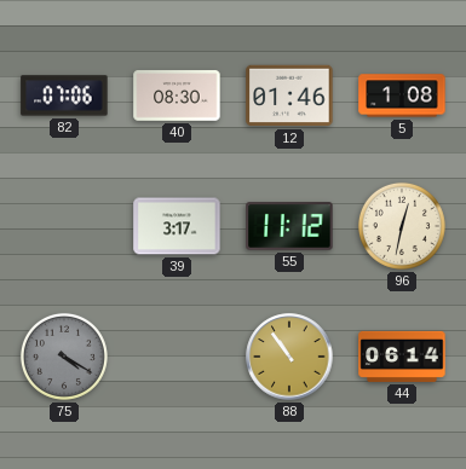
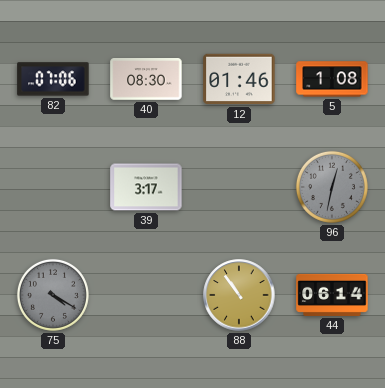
55: 11:12 -> none
96 dial: cream -> grey
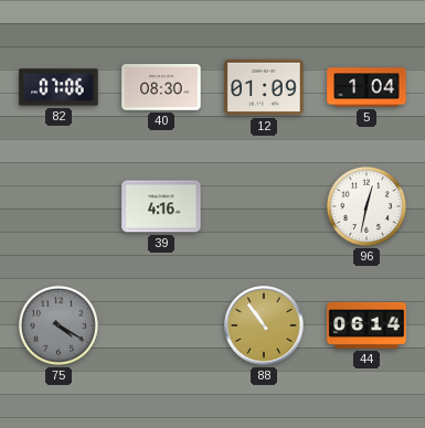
12: 01:46 -> 01:09
5: 1:08 -> 1:04
39: 3:17 -> 4:16
96 dial: grey -> white
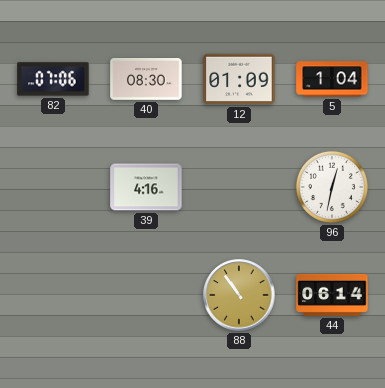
75: 4:20 -> none
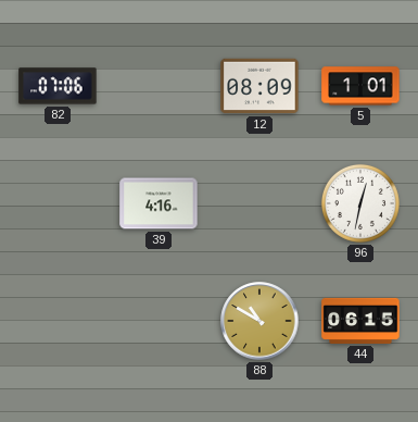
40: 08:30 -> none
12: 01:09 -> 08:09
5: 1:04 -> 1:01
88: 10:54 -> 10:50
44: 06:14 -> 06:15
